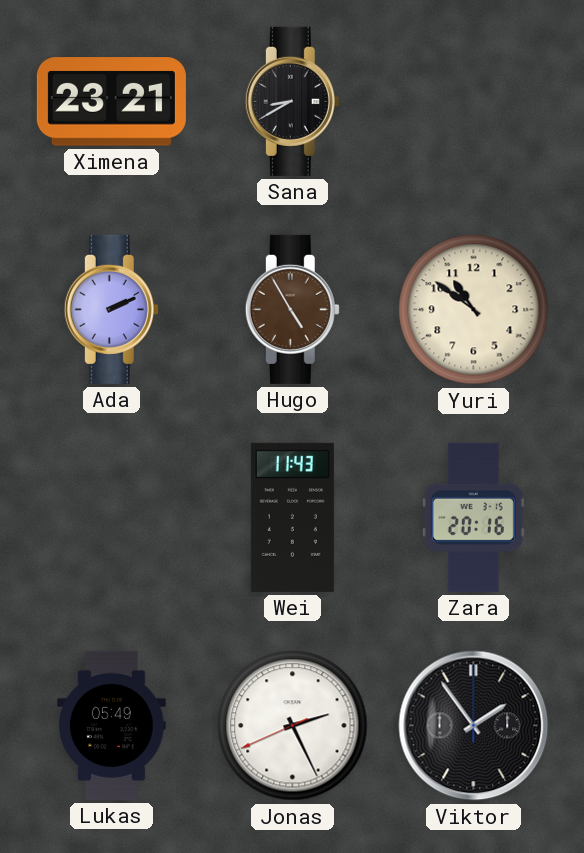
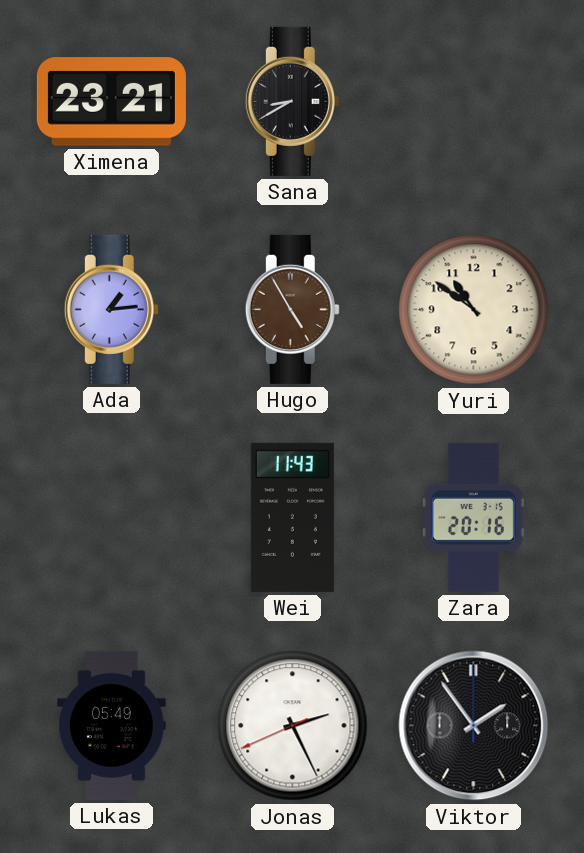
Ada: 2:11 -> 1:14
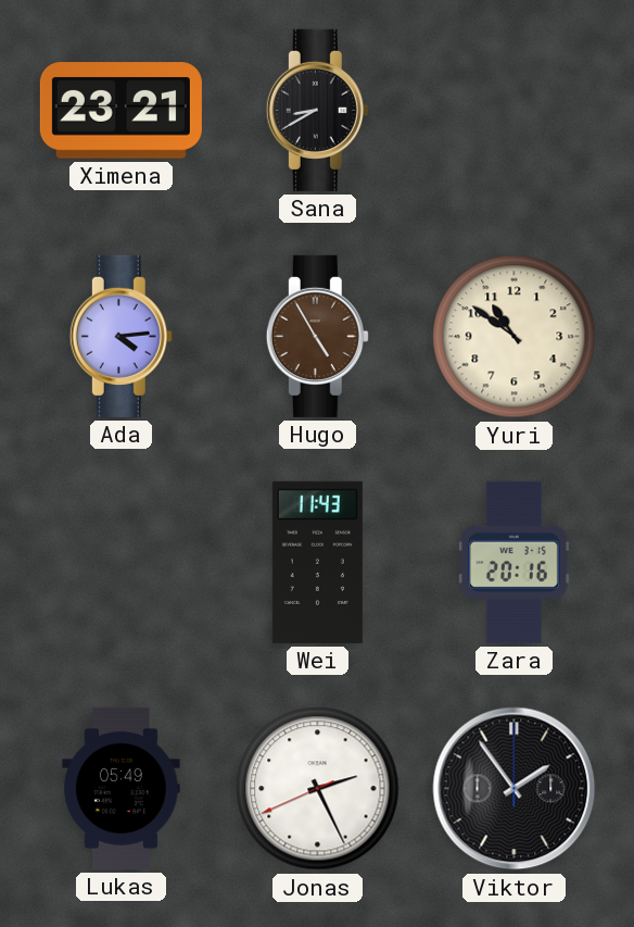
Ada: 1:14 -> 4:14
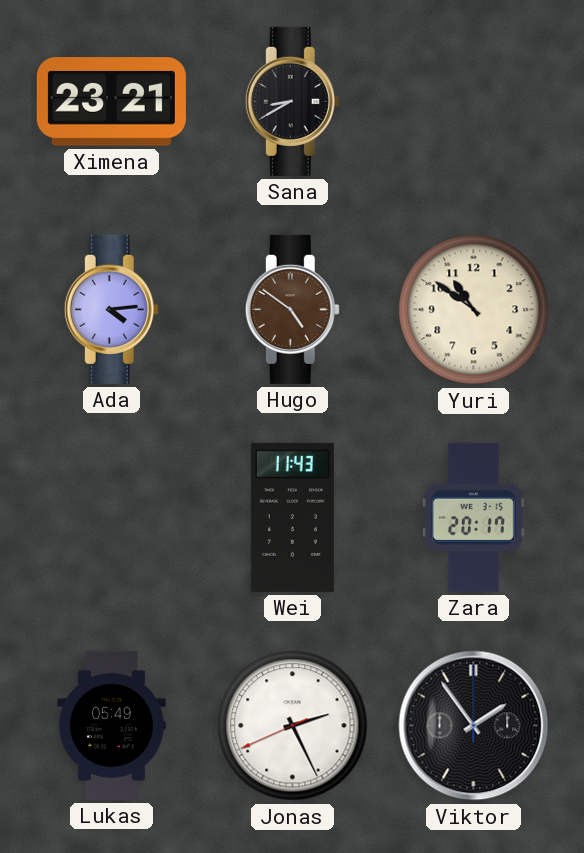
Hugo: 4:55 -> 4:51
Zara: 20:16 -> 20:17
